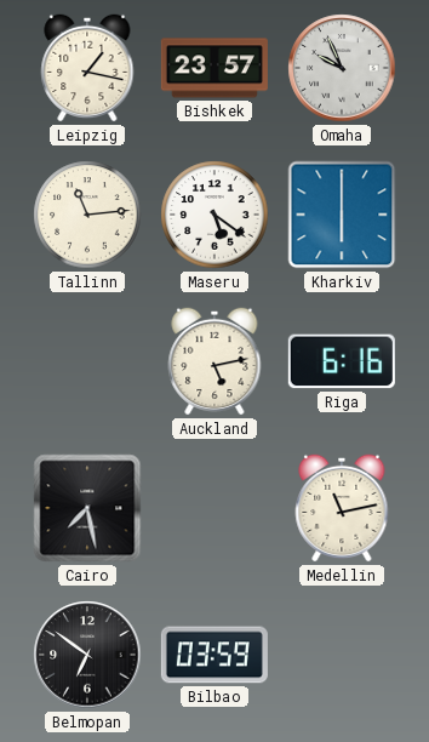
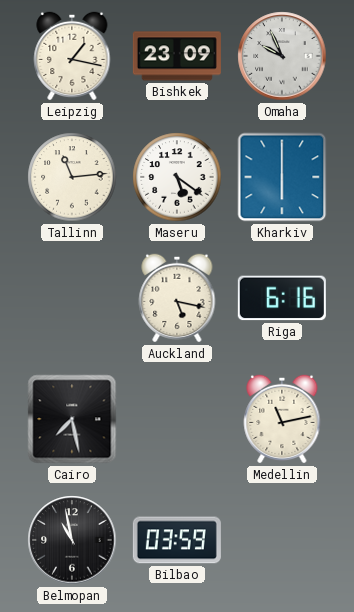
Bishkek: 23:57 -> 23:09
Auckland: 5:13 -> 5:17
Belmopan: 6:51 -> 10:58
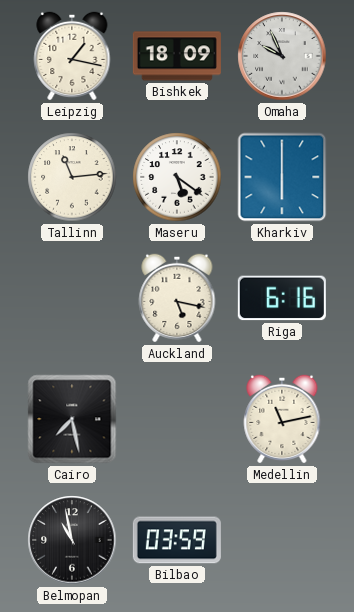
Bishkek: 23:09 -> 18:09
